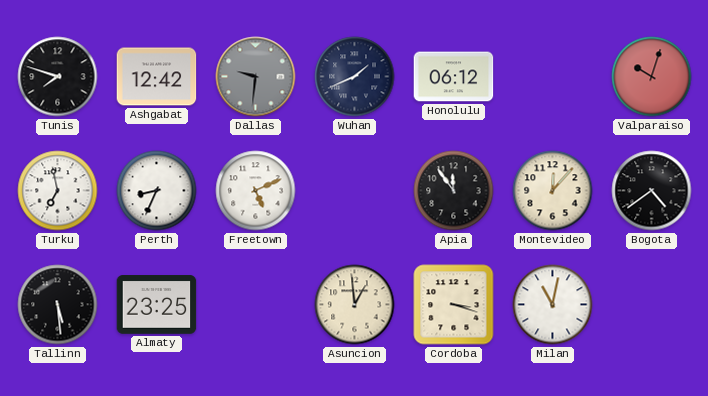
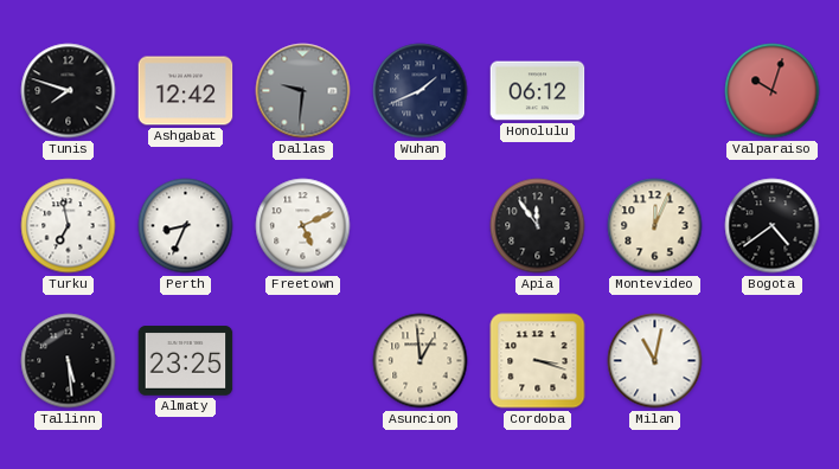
Montevideo: 12:07 -> 12:04
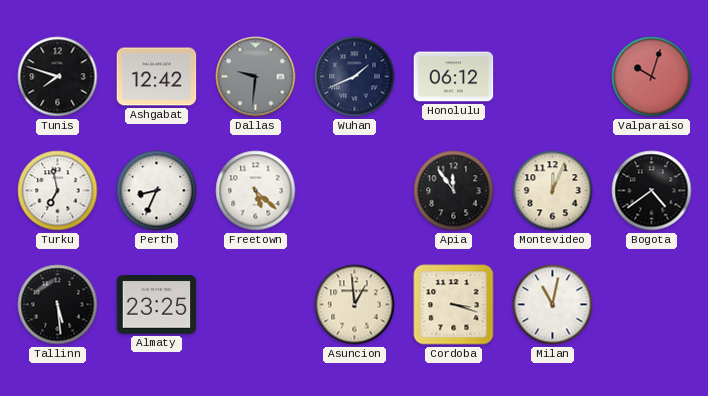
Freetown: 5:11 -> 5:22
